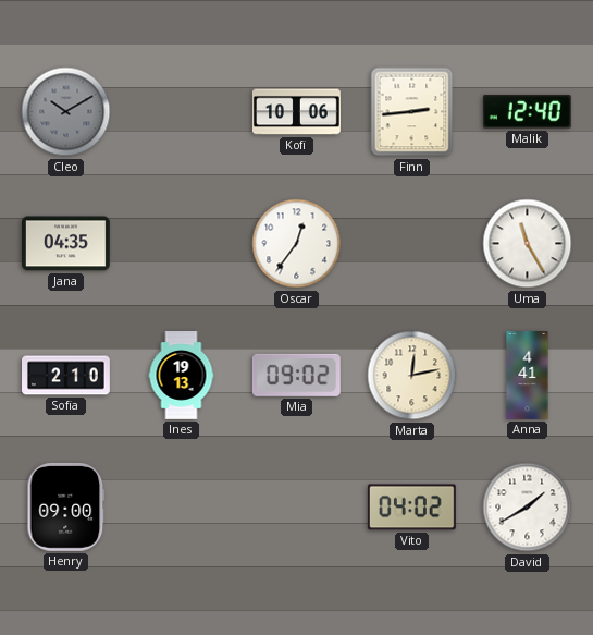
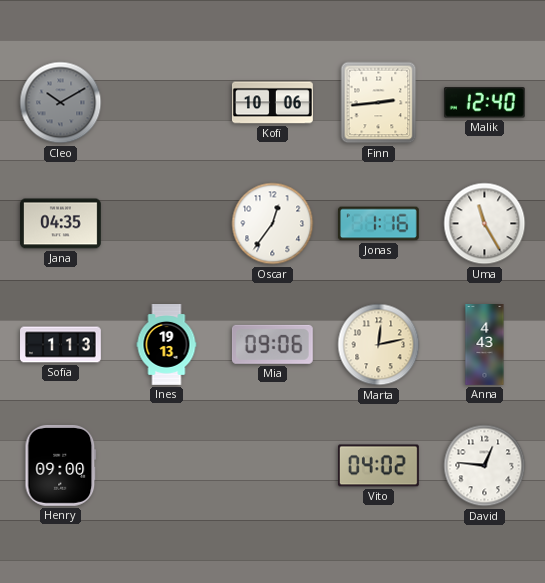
Jonas: none -> 1:16
Sofia: 2:10 -> 1:13
Mia: 09:02 -> 09:06
Anna: 4:41 -> 4:43
David: 1:40 -> 12:46
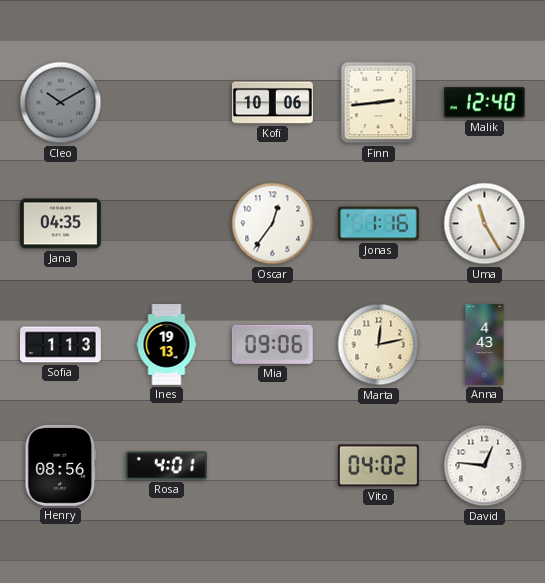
Henry: 09:00 -> 08:56
Rosa: none -> 4:01
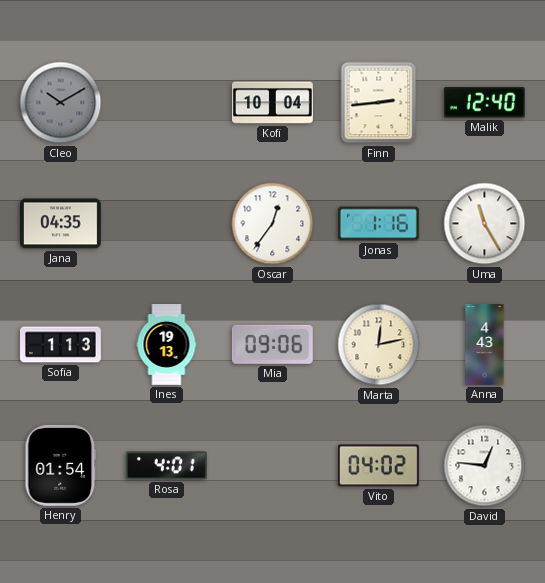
Kofi: 10:06 -> 10:04
Henry: 08:56 -> 01:54
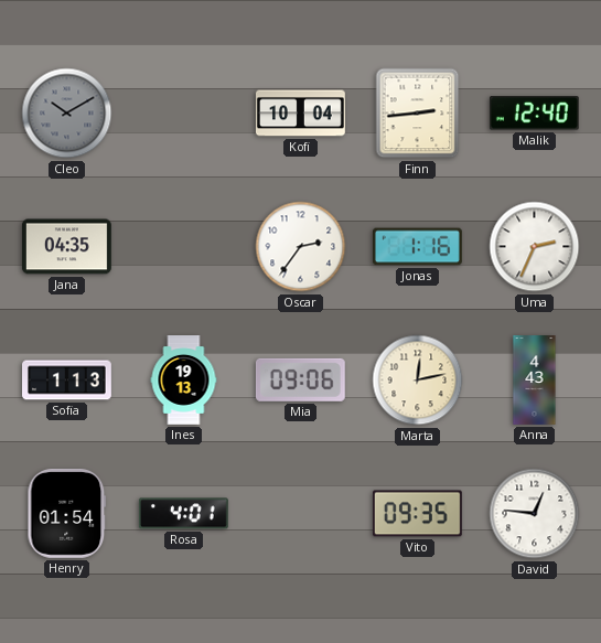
Oscar: 12:36 -> 2:36
Uma: 11:25 -> 2:34
Vito: 04:02 -> 09:35
